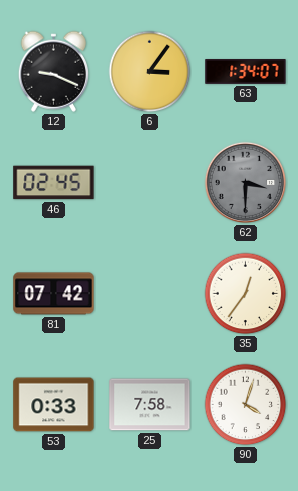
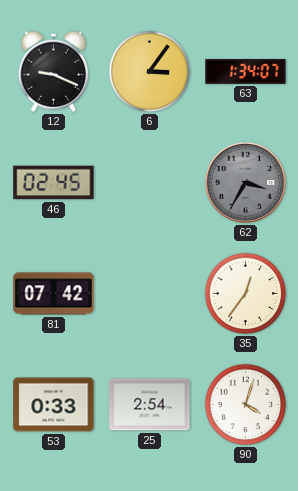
62: 3:30 -> 3:35
25: 7:58 -> 2:54
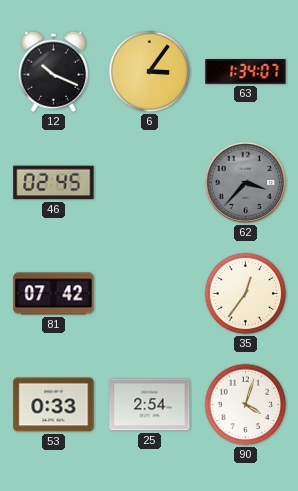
12: 9:19 -> 10:19
62: 3:35 -> 3:37
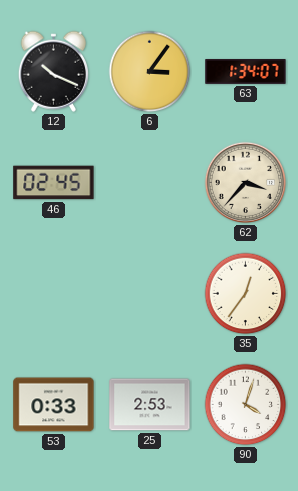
62 dial: grey -> cream
81: 07:42 -> none
25: 2:54 -> 2:53
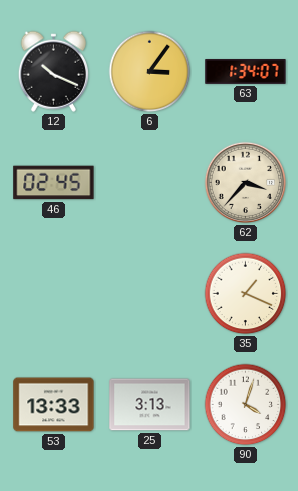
35: 12:36 -> 1:19
53: 0:33 -> 13:33
25: 2:53 -> 3:13
